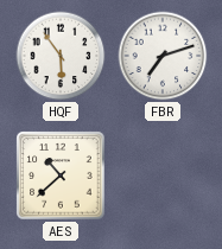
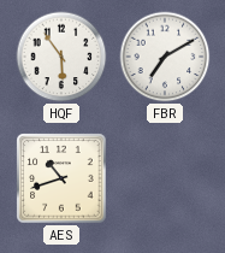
FBR: 7:12 -> 7:10
AES: 10:38 -> 10:42
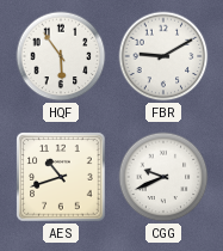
FBR: 7:10 -> 9:10
CGG: none -> 9:41
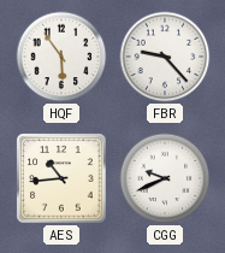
FBR: 9:10 -> 9:23
AES: 10:42 -> 10:44
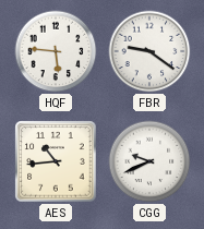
HQF: 5:54 -> 5:46
FBR: 9:23 -> 9:21
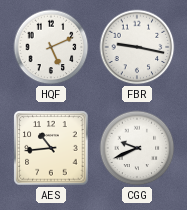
HQF: 5:46 -> 5:11
FBR: 9:21 -> 9:17
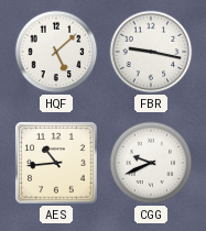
HQF: 5:11 -> 5:08
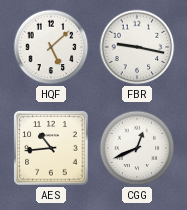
CGG: 9:41 -> 12:41
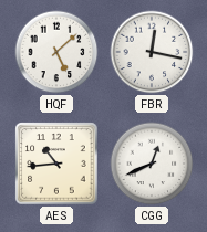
FBR: 9:17 -> 12:17
